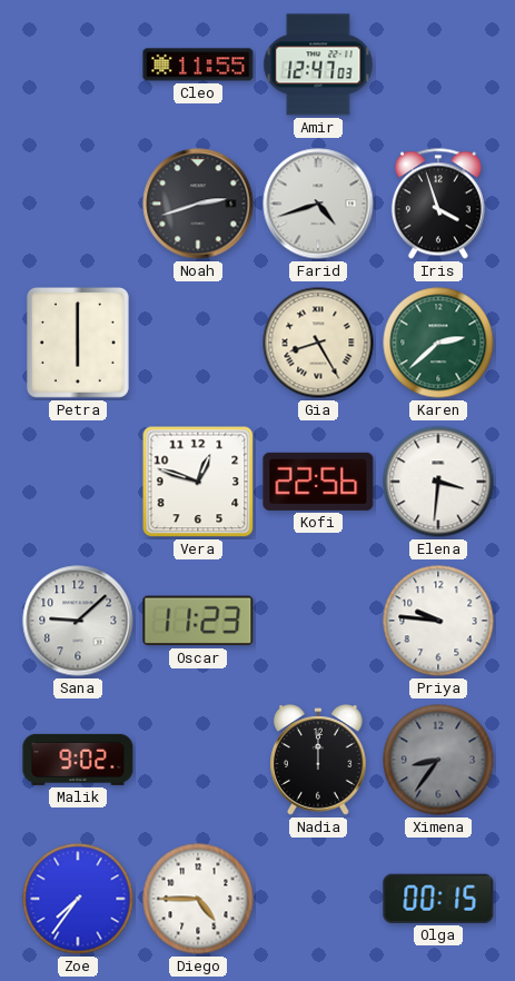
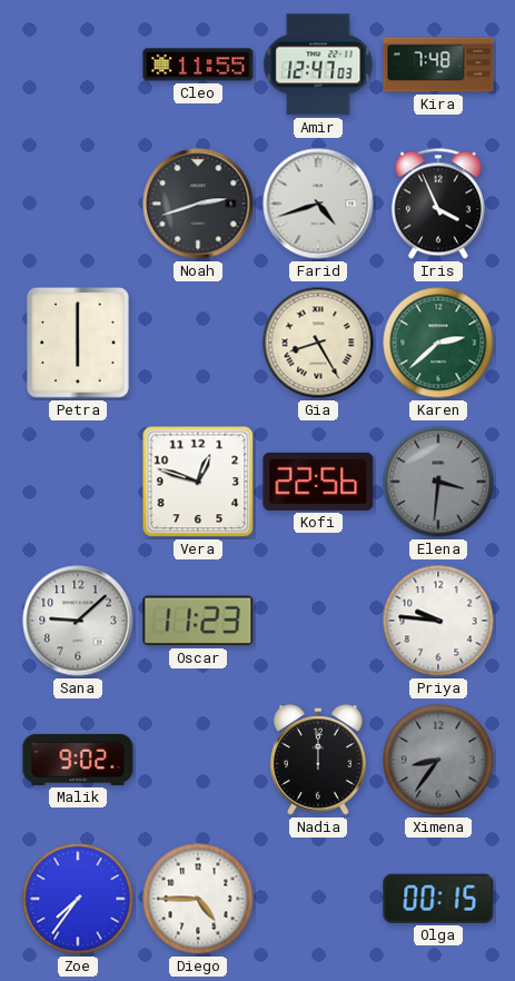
Kira: none -> 7:48
Iris: 3:57 -> 3:56
Elena dial: white -> grey
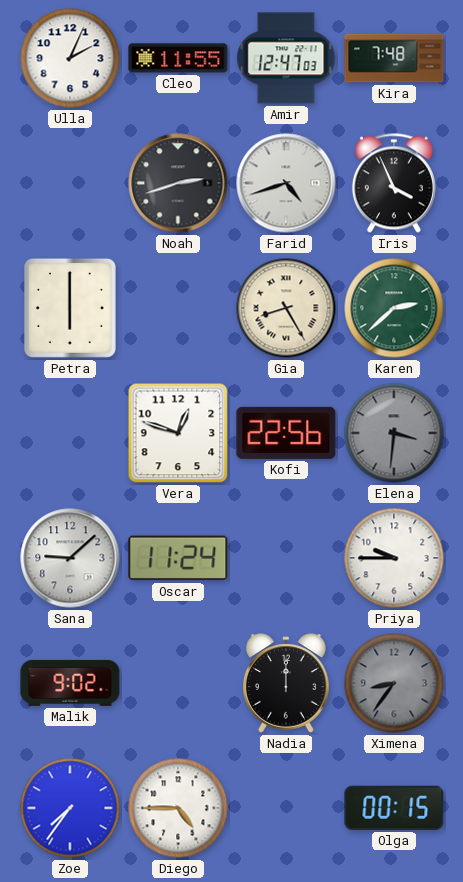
Ulla: none -> 2:04
Oscar: 11:23 -> 11:24
Priya: 9:46 -> 9:45
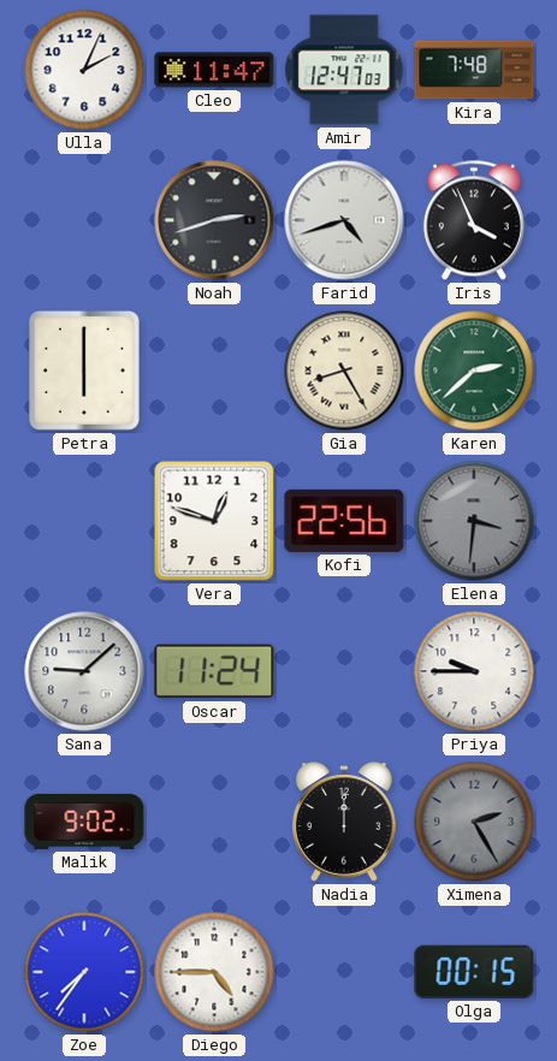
Cleo: 11:55 -> 11:47
Ximena: 8:36 -> 2:25
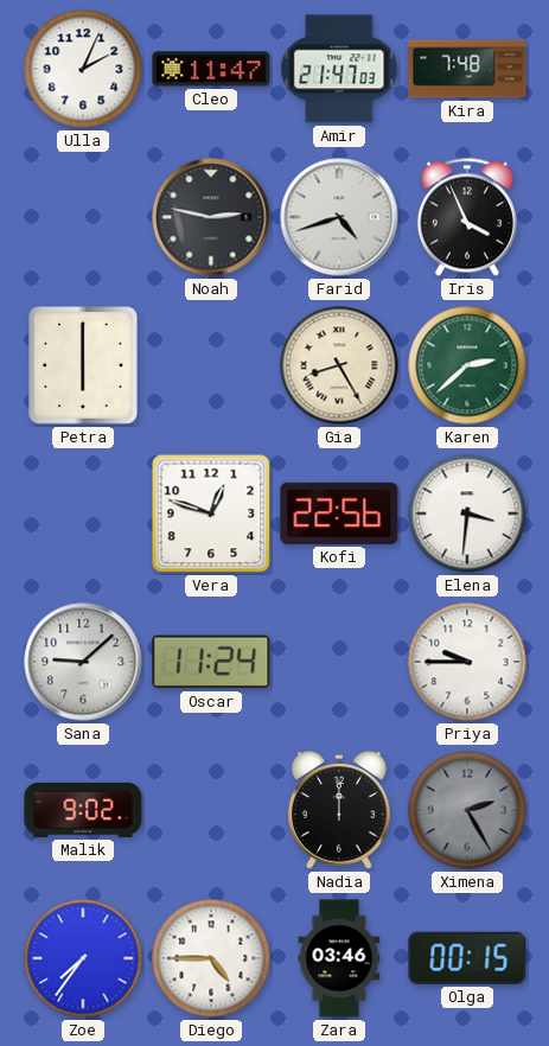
Amir: 12:47 -> 21:47
Noah: 2:42 -> 2:47
Elena dial: grey -> white
Zara: none -> 03:46
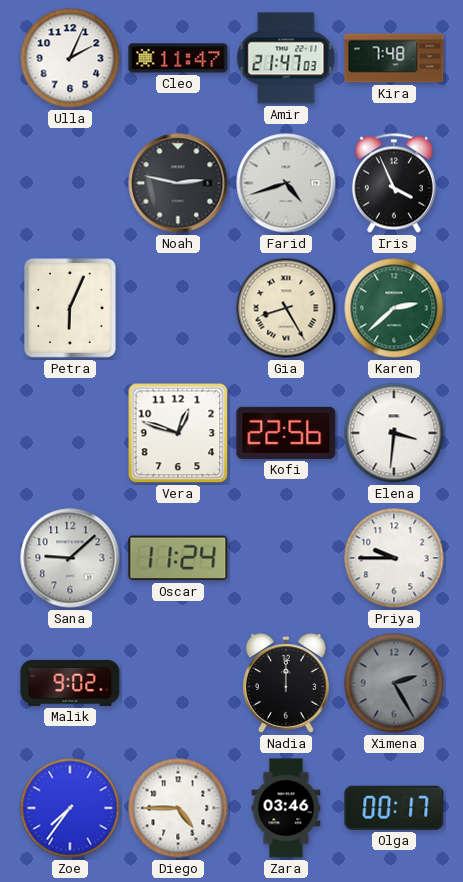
Petra: 6:00 -> 6:04
Olga: 00:15 -> 00:17
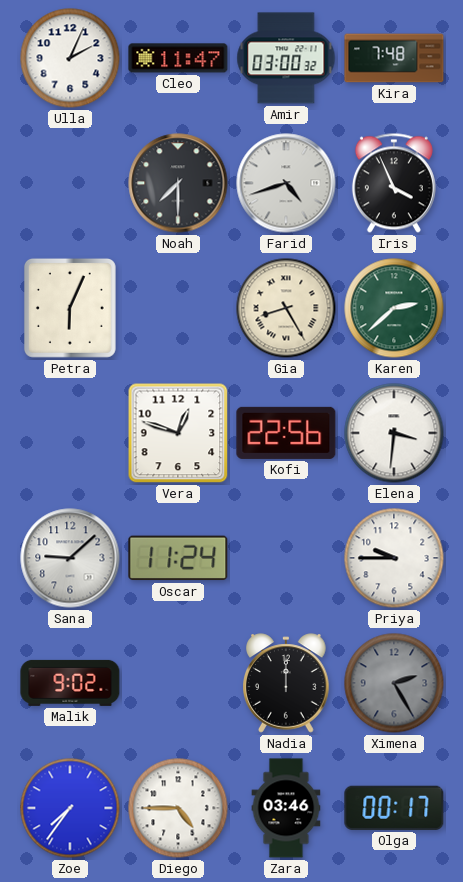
Amir: 21:47 -> 03:00
Noah: 2:47 -> 7:30
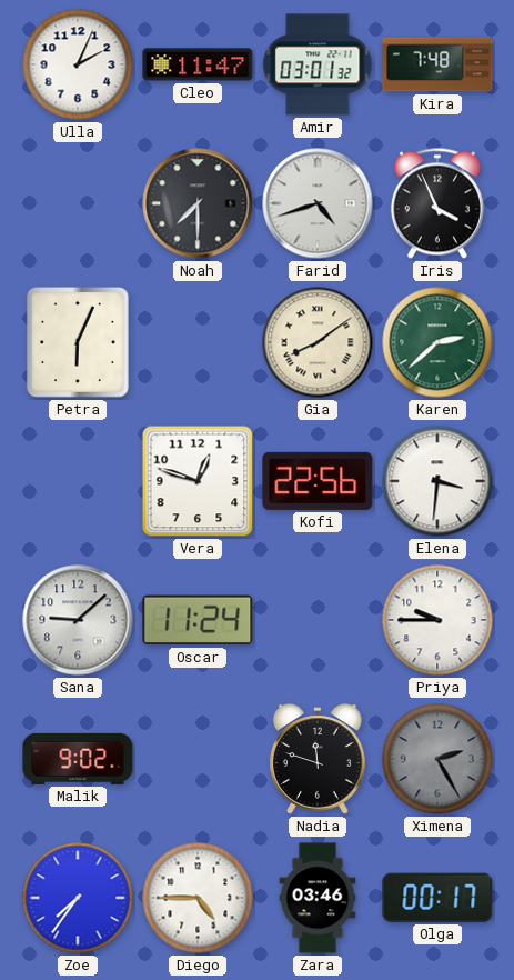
Amir: 03:00 -> 03:01
Gia: 8:25 -> 8:09
Nadia: 12:00 -> 11:48
